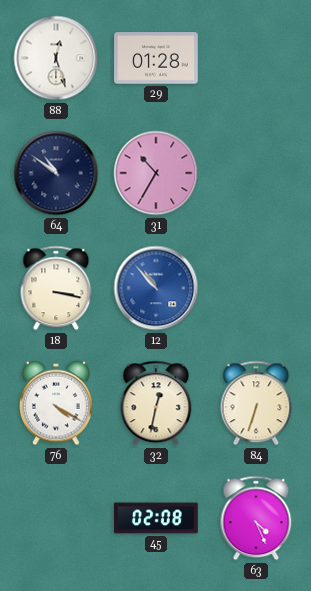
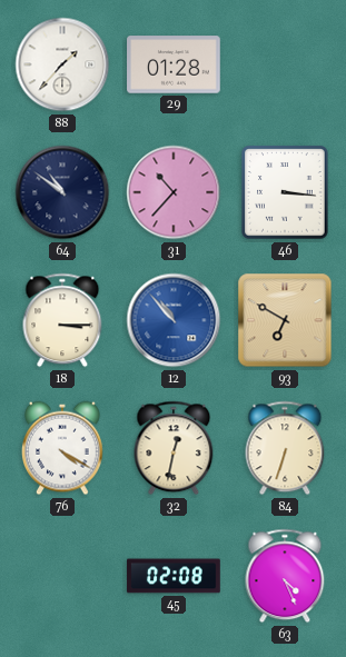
88: 12:27 -> 1:37
31: 10:35 -> 10:37
46: none -> 3:16
18: 3:17 -> 3:15
93: none -> 6:50
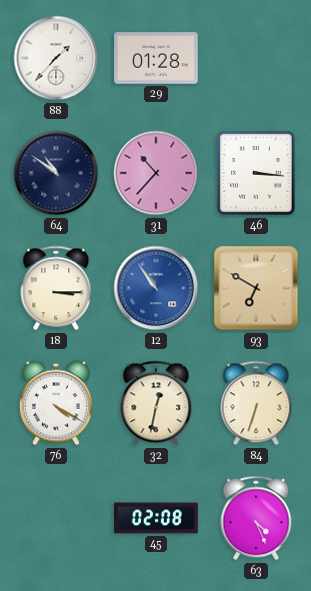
12: 10:53 -> 10:54
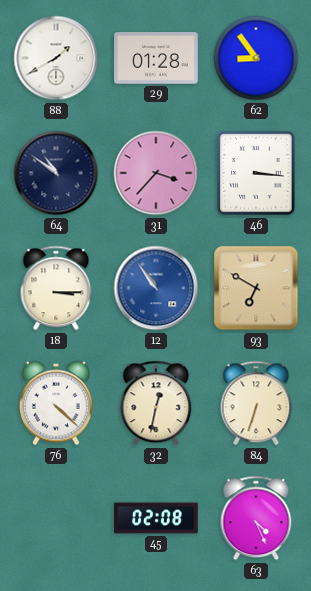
88: 1:37 -> 1:40
62: none -> 8:54
31: 10:37 -> 3:37
76: 4:20 -> 4:22
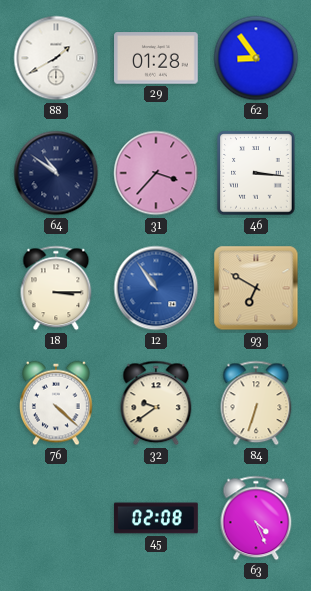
32: 12:32 -> 9:39
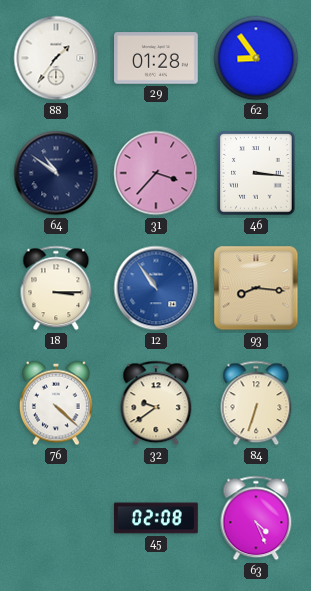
88: 1:40 -> 1:36
93: 6:50 -> 8:16
